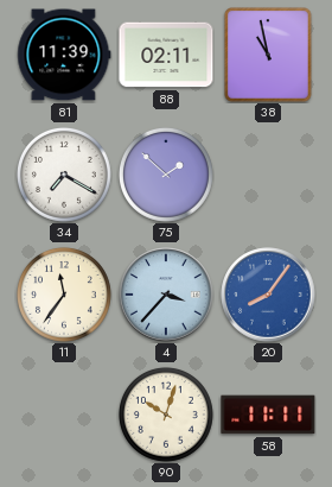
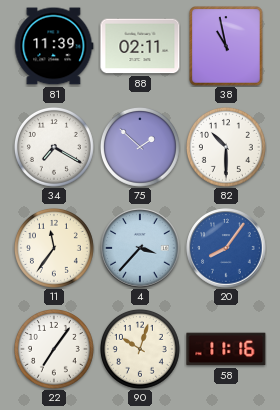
82: none -> 10:30
22: none -> 7:06
58: 11:11 -> 11:16
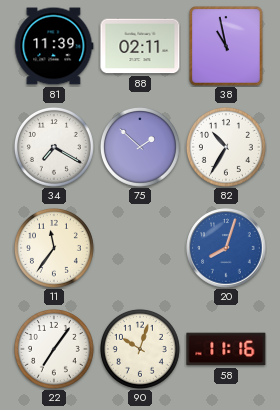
82: 10:30 -> 10:35
4: 3:37 -> none
20: 8:06 -> 8:03
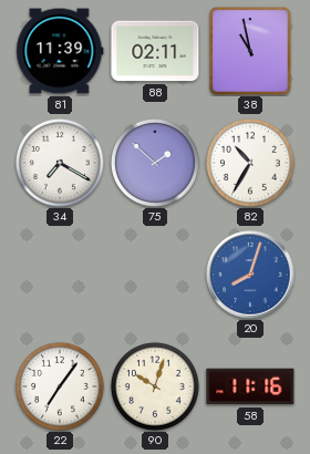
11: 11:36 -> none
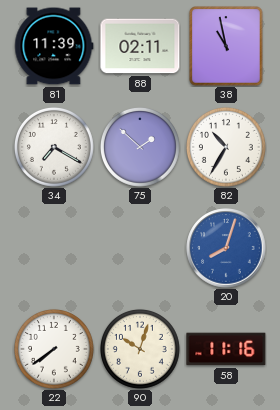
22: 7:06 -> 7:39
